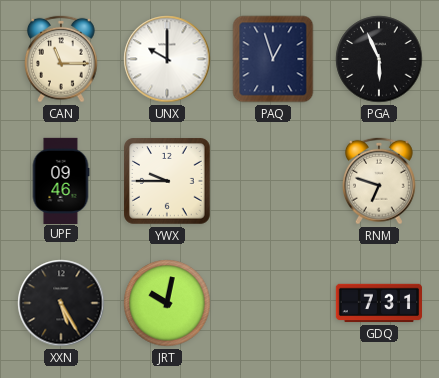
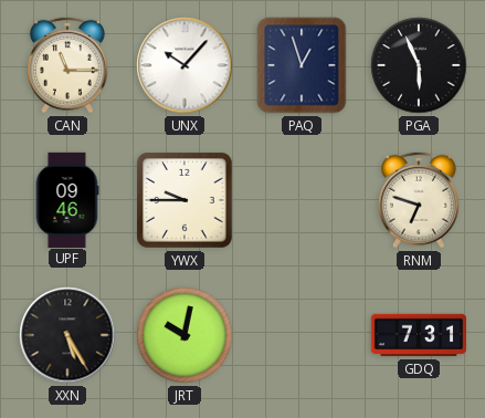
UNX: 10:00 -> 10:07
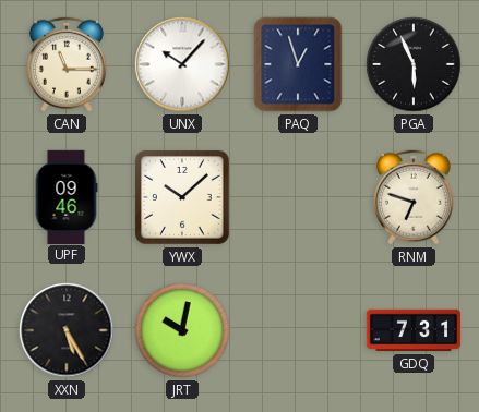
YWX: 9:45 -> 10:08
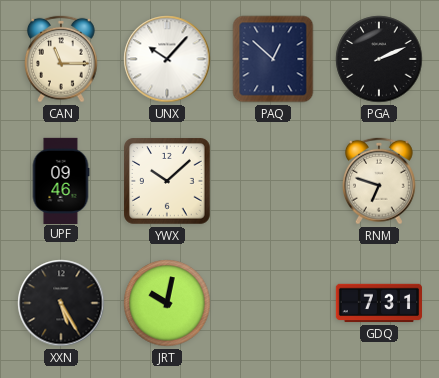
PAQ: 12:57 -> 12:52
PGA: 5:56 -> 2:11
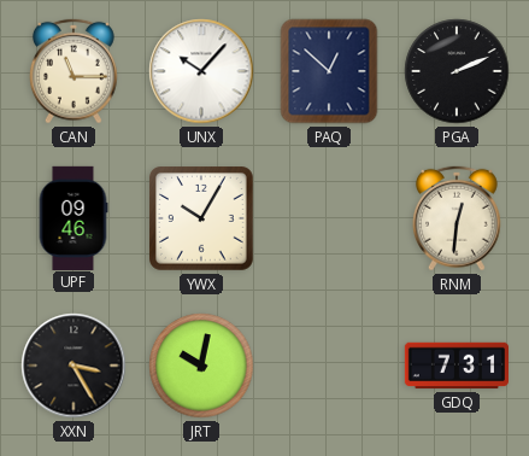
YWX: 10:08 -> 10:05
RNM: 6:48 -> 12:31
XXN: 5:25 -> 3:25
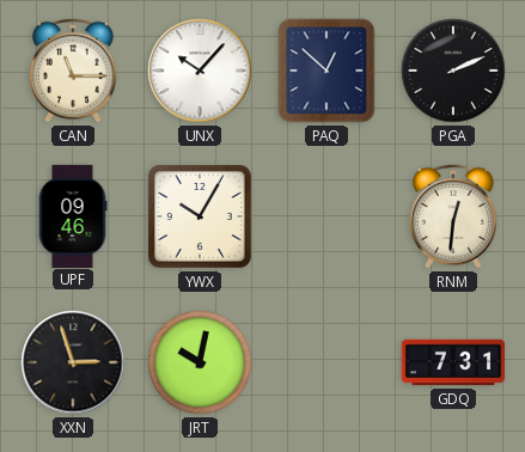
XXN: 3:25 -> 2:57
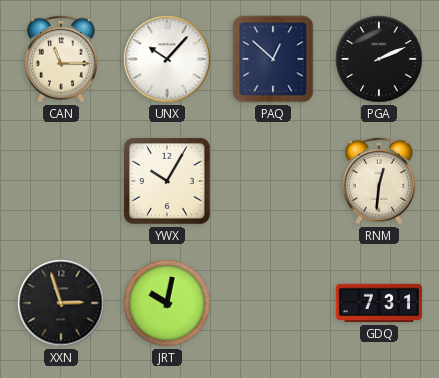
UPF: 09:46 -> none
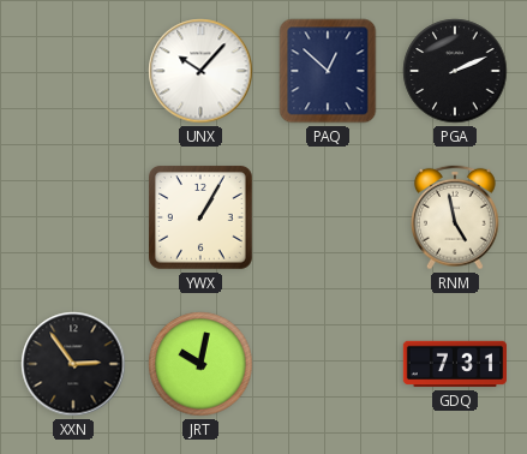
CAN: 11:15 -> none
YWX: 10:05 -> 1:05
RNM: 12:31 -> 4:58
XXN: 2:57 -> 2:54
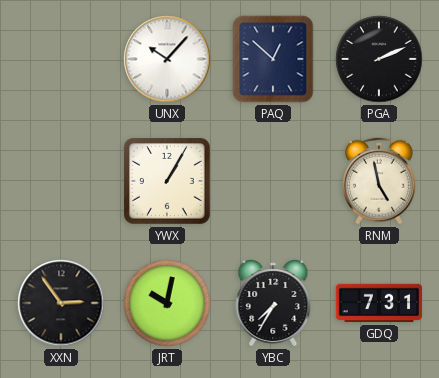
YBC: none -> 7:35
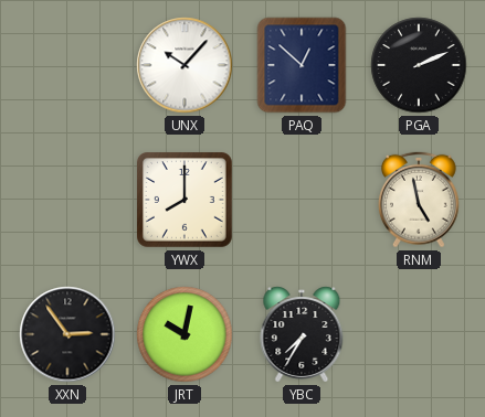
YWX: 1:05 -> 8:00
GDQ: 7:31 -> none
